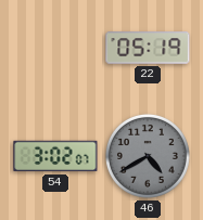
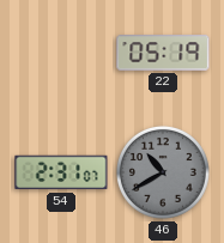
54: 3:02 -> 2:31
46: 4:40 -> 10:40
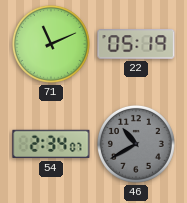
71: none -> 11:11
54: 2:31 -> 2:34
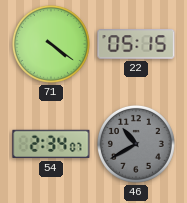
71: 11:11 -> 4:21
22: 05:19 -> 05:15
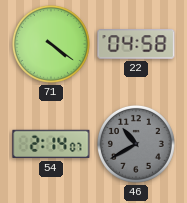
22: 05:15 -> 04:58
54: 2:34 -> 2:14
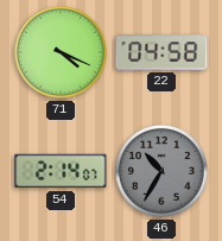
71: 4:21 -> 4:19
46: 10:40 -> 10:35
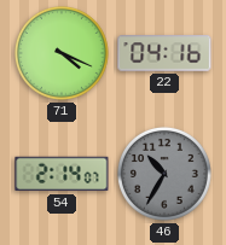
22: 04:58 -> 04:16
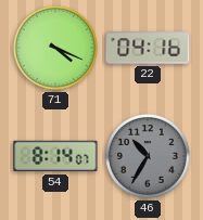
54: 2:14 -> 8:14
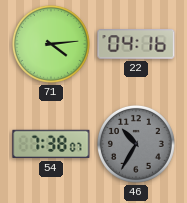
71: 4:19 -> 4:14
54: 8:14 -> 7:38
